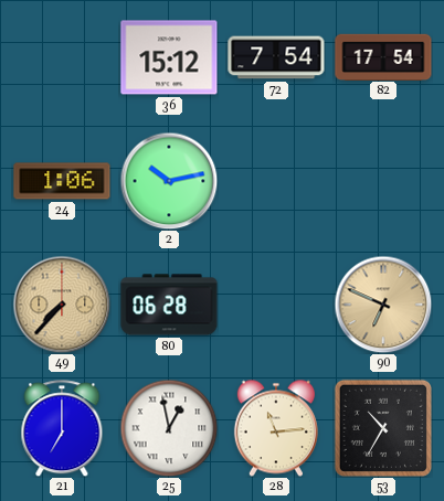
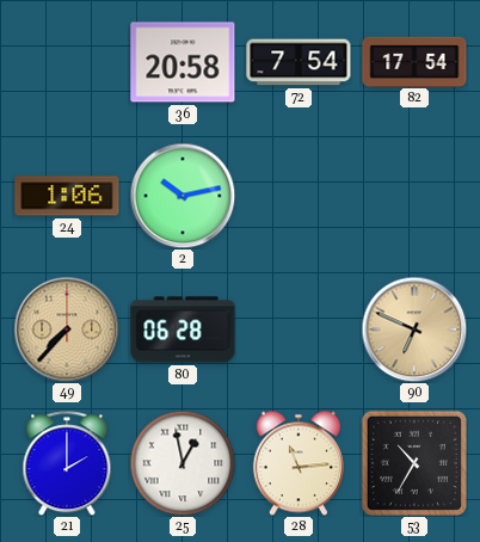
36: 15:12 -> 20:58
21: 7:00 -> 2:00
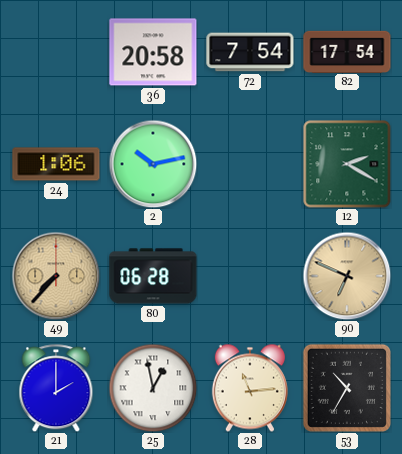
12: none -> 2:20
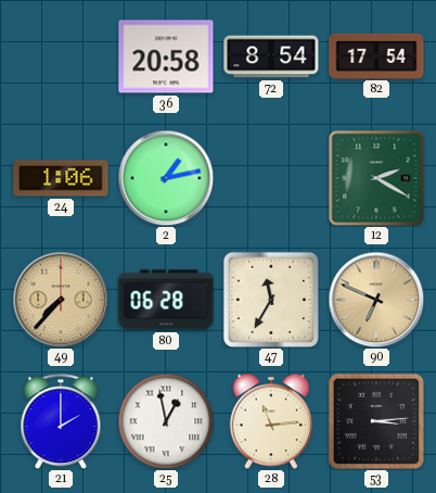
72: 7:54 -> 8:54
2: 10:13 -> 1:13
47: none -> 11:35
53: 10:35 -> 3:14
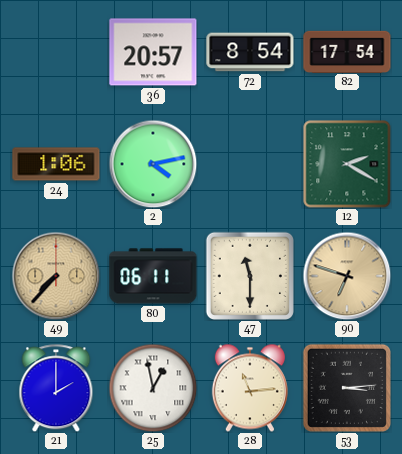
36: 20:58 -> 20:57
2: 1:13 -> 4:13
80: 06:28 -> 06:11
47: 11:35 -> 11:30
90: 6:49 -> 6:48
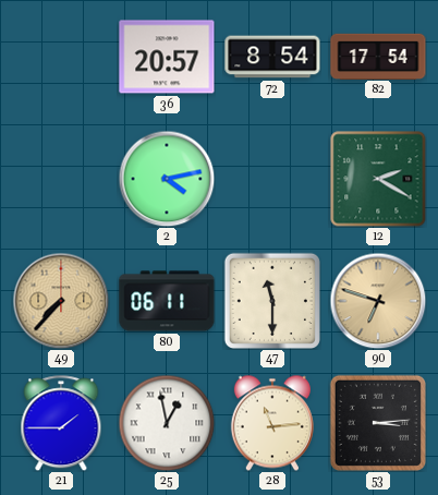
24: 1:06 -> none
21: 2:00 -> 1:45
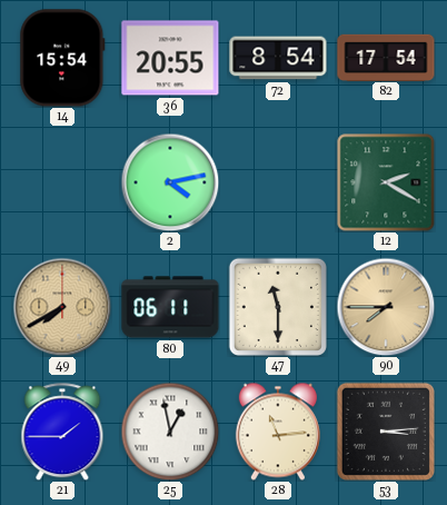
14: none -> 15:54
36: 20:57 -> 20:55
49: 7:37 -> 7:40
90: 6:48 -> 7:45
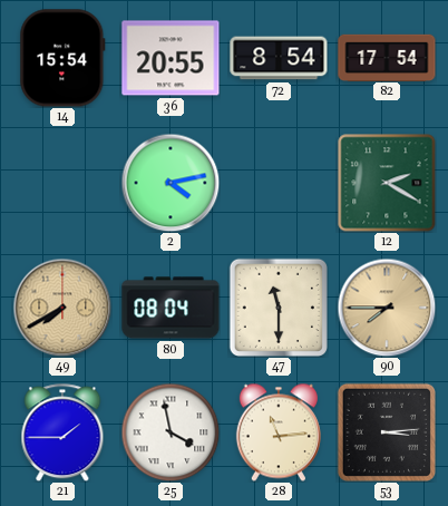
80: 06:11 -> 08:04
25: 12:58 -> 3:58
